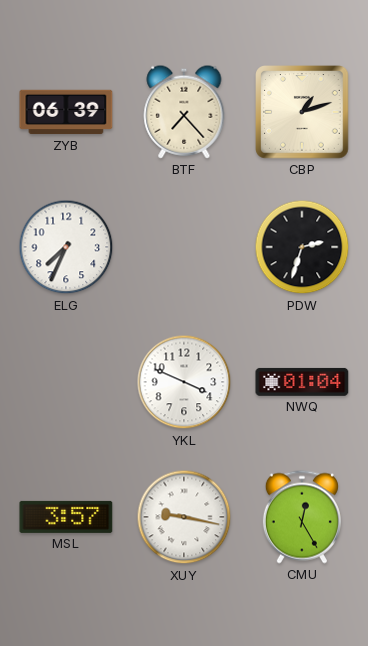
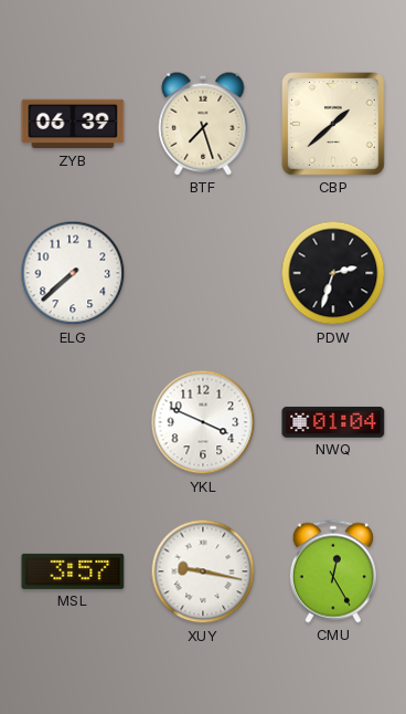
BTF: 7:23 -> 7:27
CBP: 1:12 -> 1:38
ELG: 7:34 -> 7:38
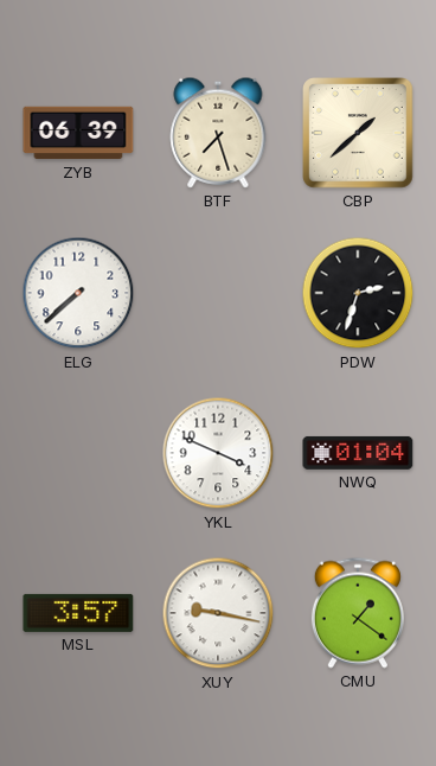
CMU: 12:25 -> 1:21
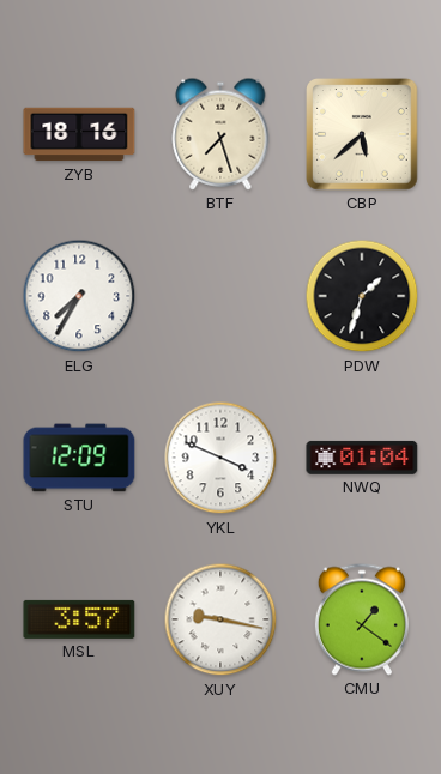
ZYB: 06:39 -> 18:16
CBP: 1:38 -> 5:38
ELG: 7:38 -> 7:35
PDW: 2:33 -> 1:33
STU: none -> 12:09
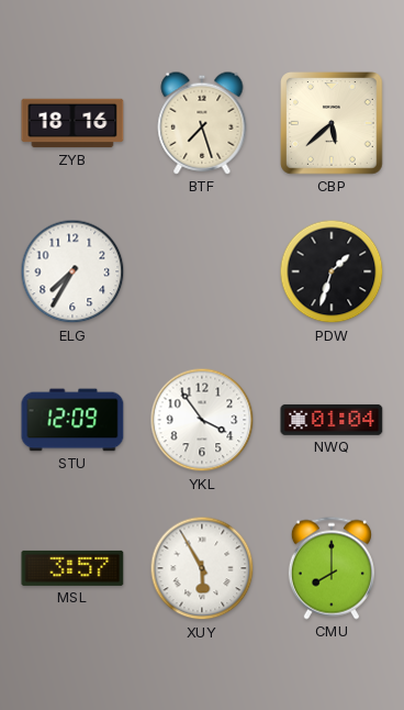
YKL: 3:49 -> 3:54
XUY: 9:17 -> 5:55
CMU: 1:21 -> 8:00
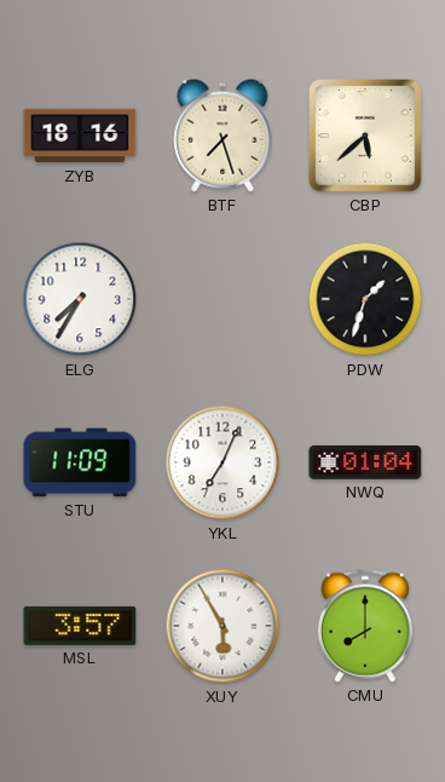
STU: 12:09 -> 11:09
YKL: 3:54 -> 7:04
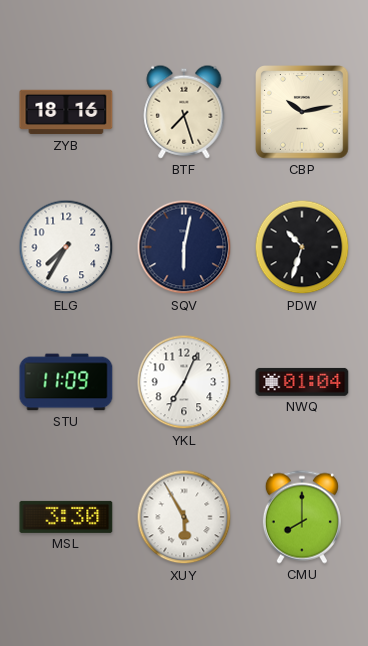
CBP: 5:38 -> 10:13
SQV: none -> 6:02
PDW: 1:33 -> 10:33
MSL: 3:57 -> 3:30
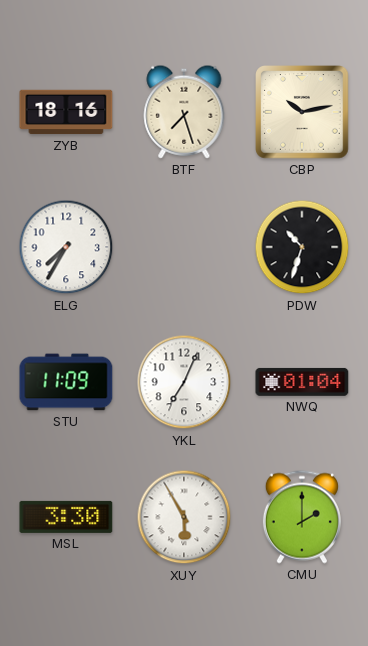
SQV: 6:02 -> none
CMU: 8:00 -> 2:00
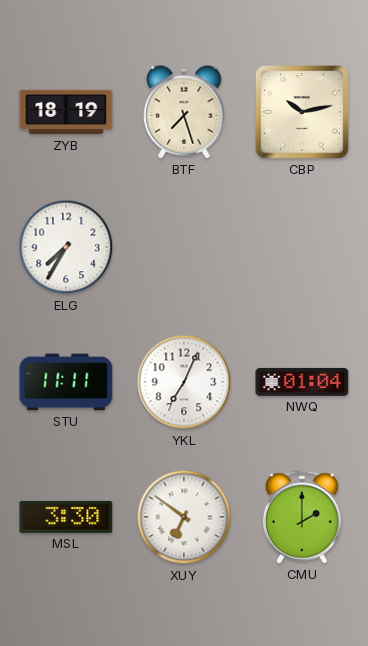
ZYB: 18:16 -> 18:19
PDW: 10:33 -> none
STU: 11:09 -> 11:11
XUY: 5:55 -> 6:51
